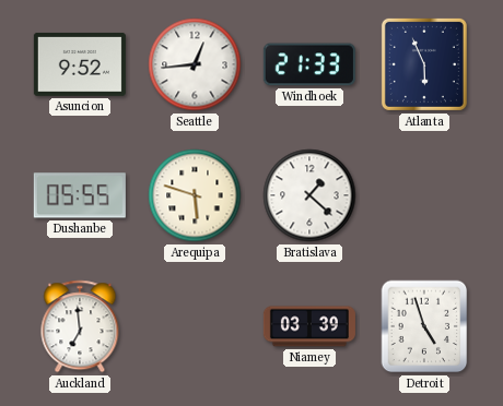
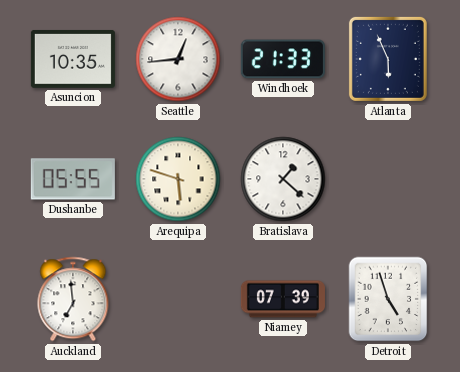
Asuncion: 9:52 -> 10:35
Niamey: 03:39 -> 07:39
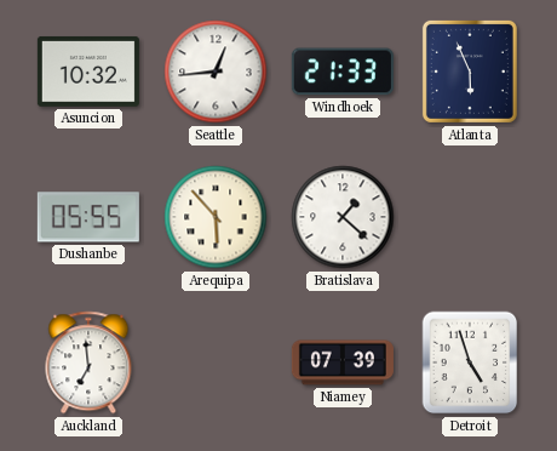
Asuncion: 10:35 -> 10:32
Arequipa: 5:48 -> 5:53
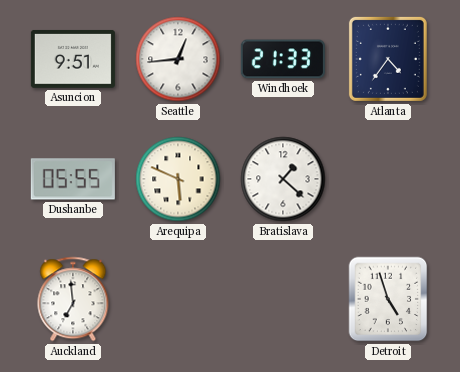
Asuncion: 10:32 -> 9:51
Atlanta: 5:56 -> 4:36
Arequipa: 5:53 -> 5:49
Niamey: 07:39 -> none
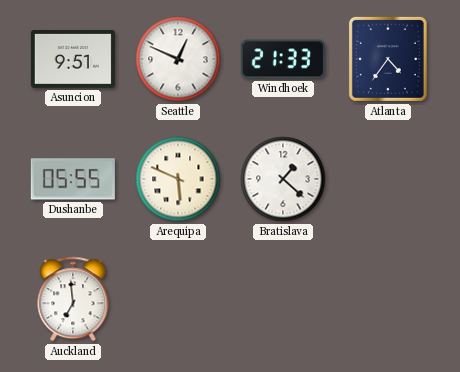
Seattle: 12:44 -> 12:49
Detroit: 4:57 -> none
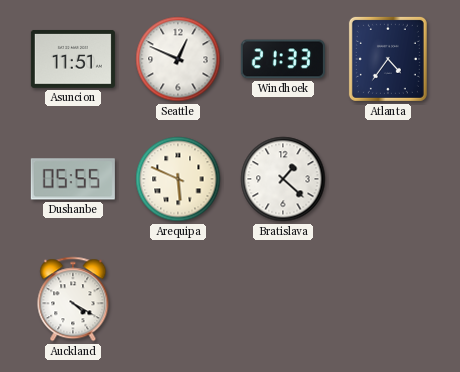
Asuncion: 9:51 -> 11:51
Auckland: 6:59 -> 4:20
